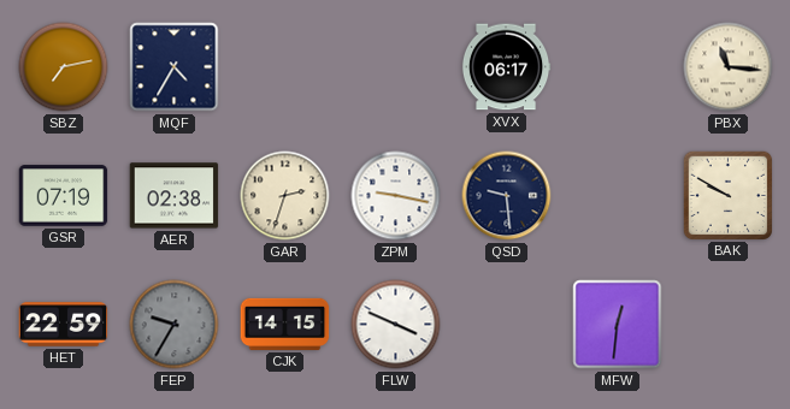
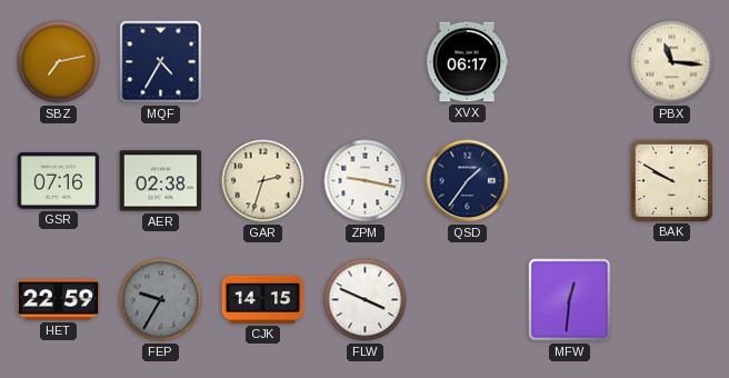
GSR: 07:19 -> 07:16
QSD: 9:29 -> 1:36
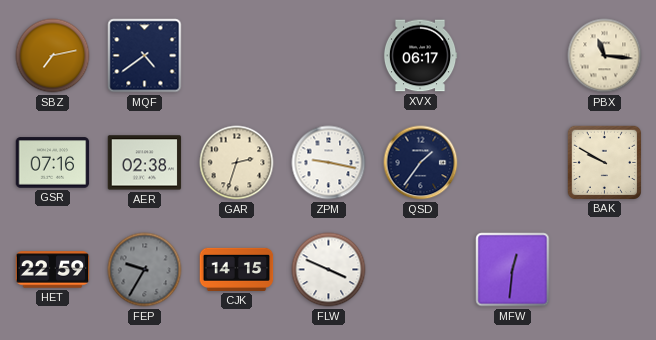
MQF: 4:35 -> 4:39
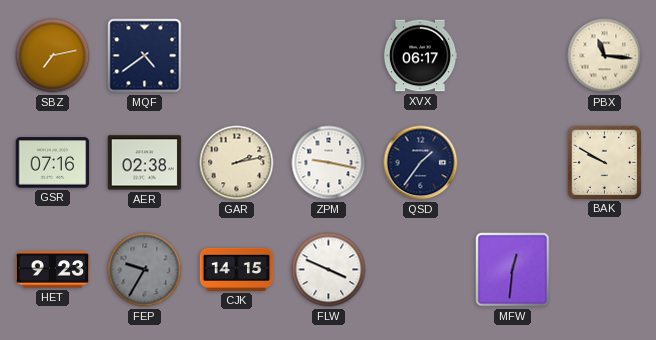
GAR: 2:33 -> 2:13
HET: 22:59 -> 9:23
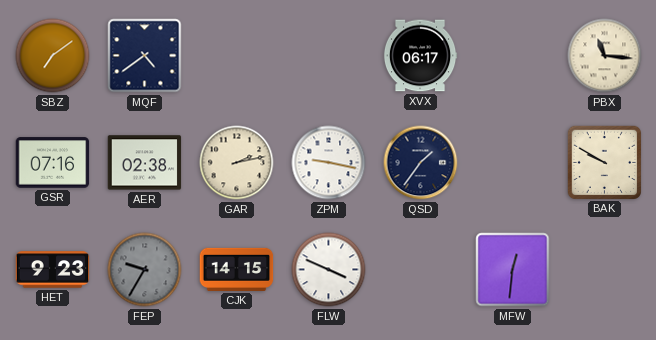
SBZ: 7:13 -> 7:09
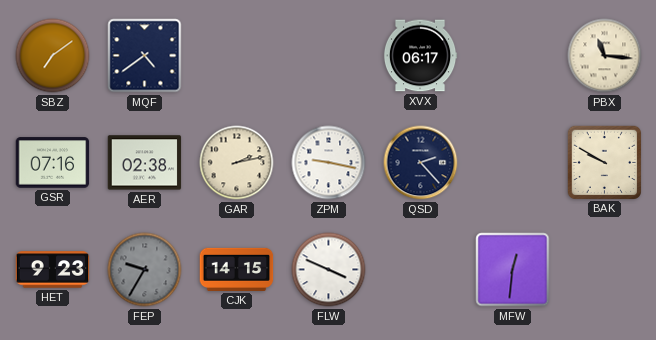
QSD: 1:36 -> 2:23
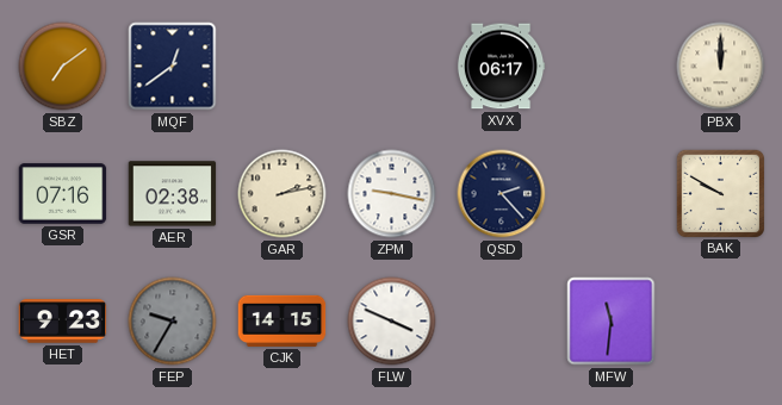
MQF: 4:39 -> 12:39
PBX: 11:16 -> 12:00
MFW: 12:31 -> 11:31
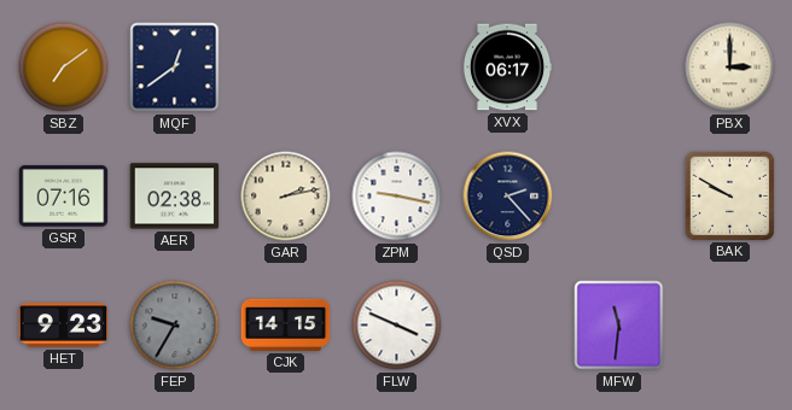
PBX: 12:00 -> 3:00
